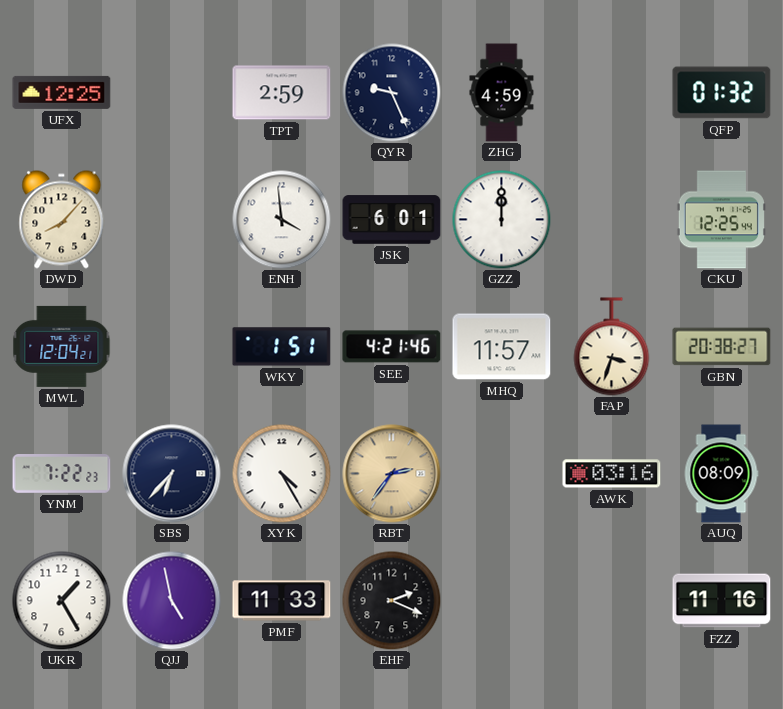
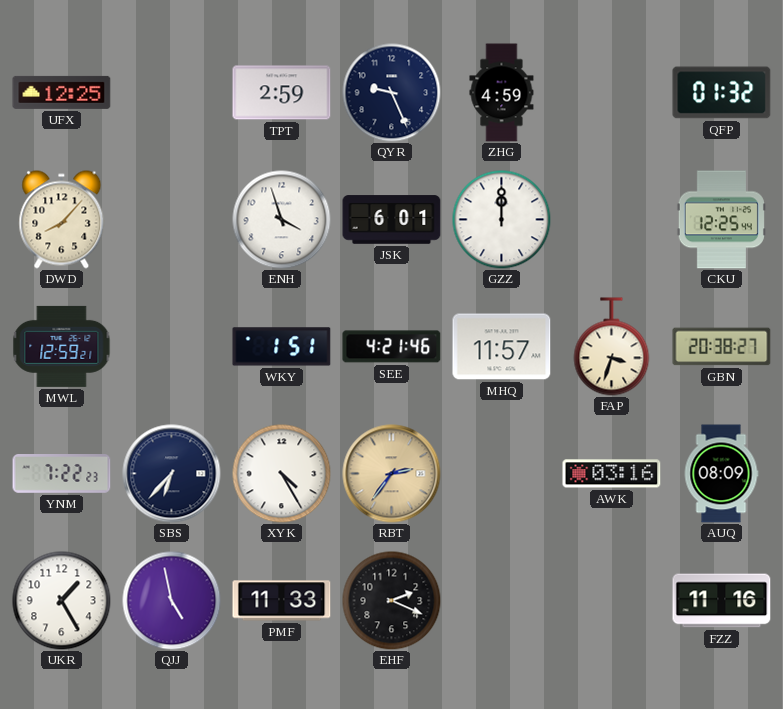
ENH: 3:59 -> 3:57
MWL: 12:04 -> 12:59
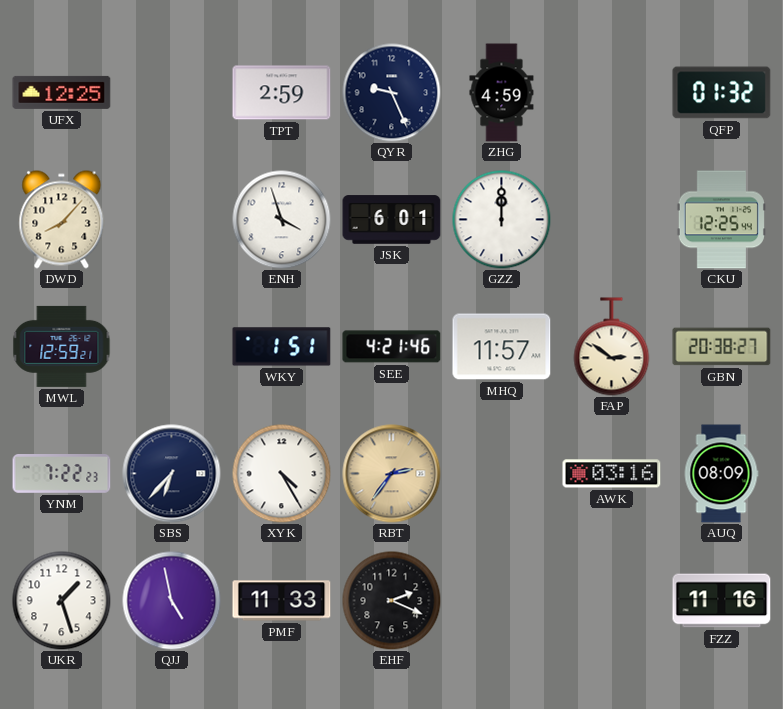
FAP: 3:33 -> 2:51
UKR: 1:25 -> 1:27
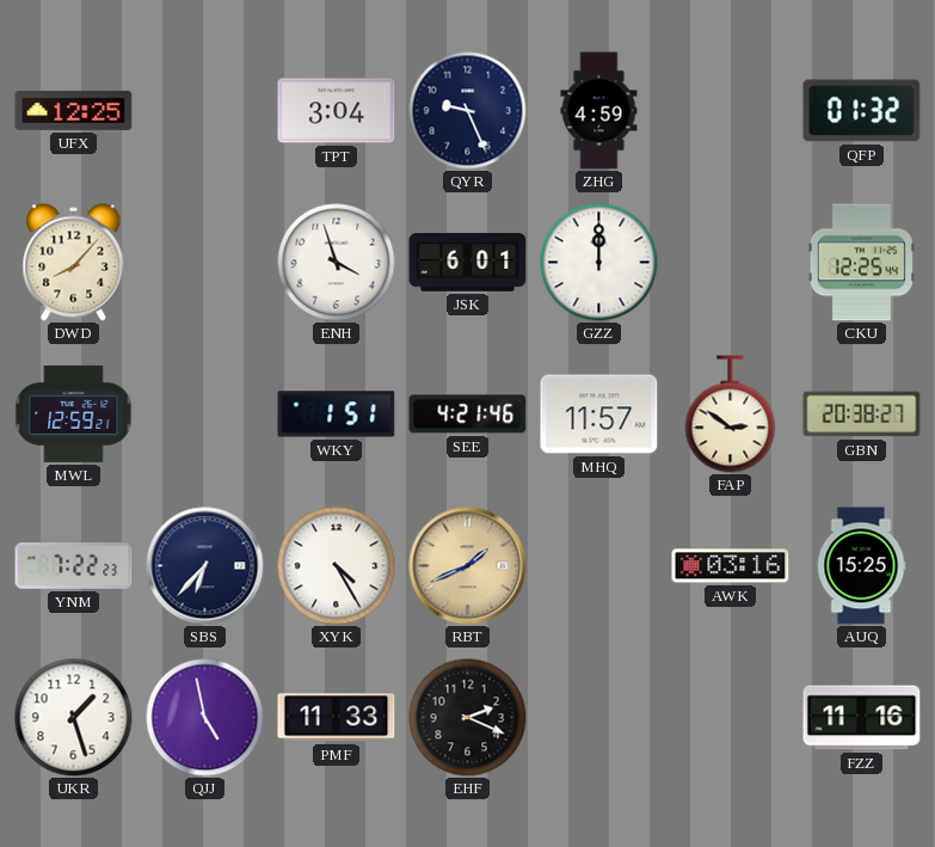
TPT: 2:59 -> 3:04
RBT: 2:36 -> 1:41
AUQ: 08:09 -> 15:25
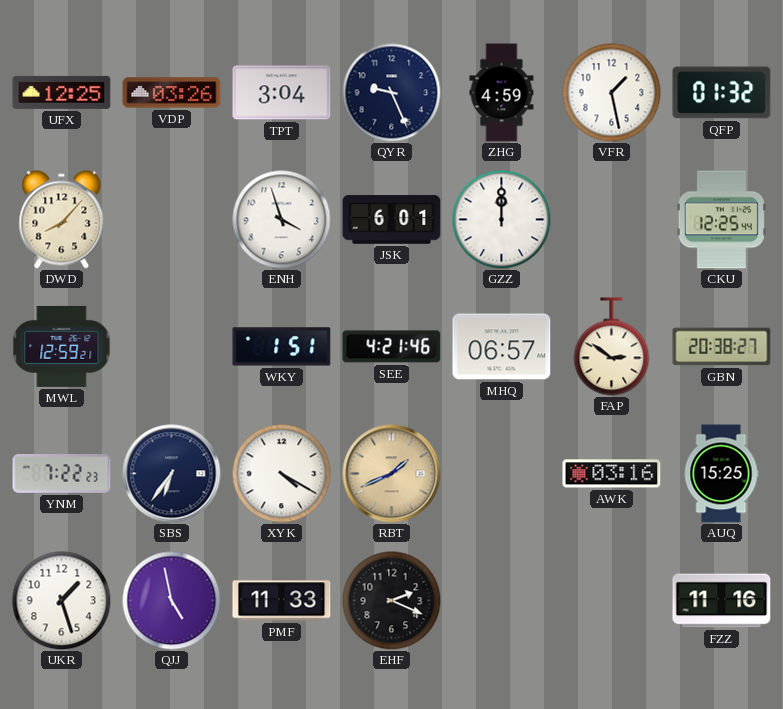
VDP: none -> 03:26
VFR: none -> 1:28
MHQ: 11:57 -> 06:57
SBS: 6:37 -> 6:36
XYK: 4:25 -> 4:20
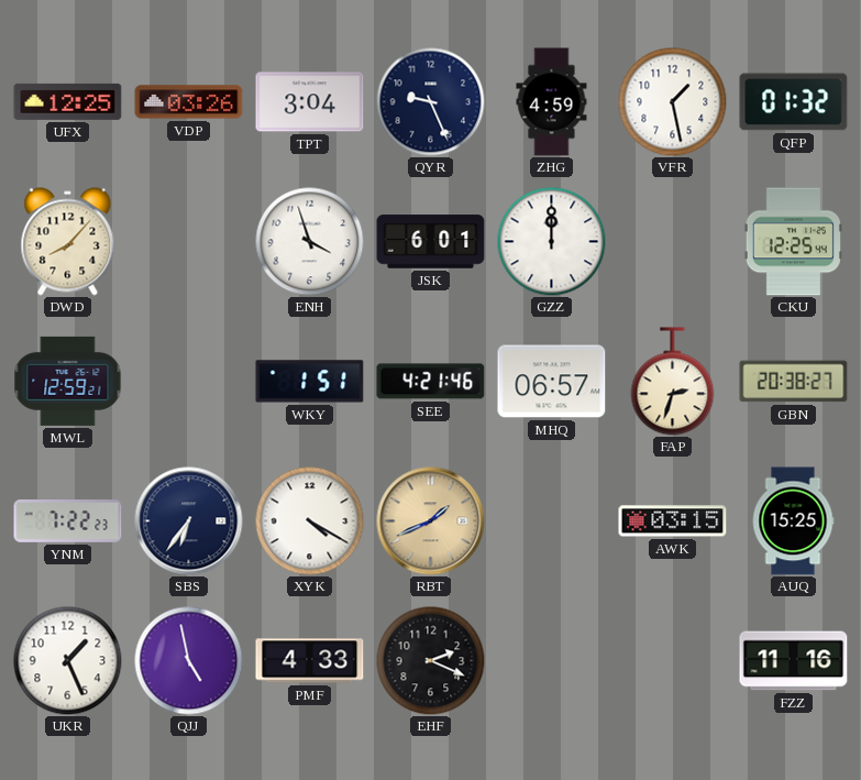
FAP: 2:51 -> 2:33
AWK: 03:16 -> 03:15
UKR: 1:27 -> 1:26
PMF: 11:33 -> 4:33
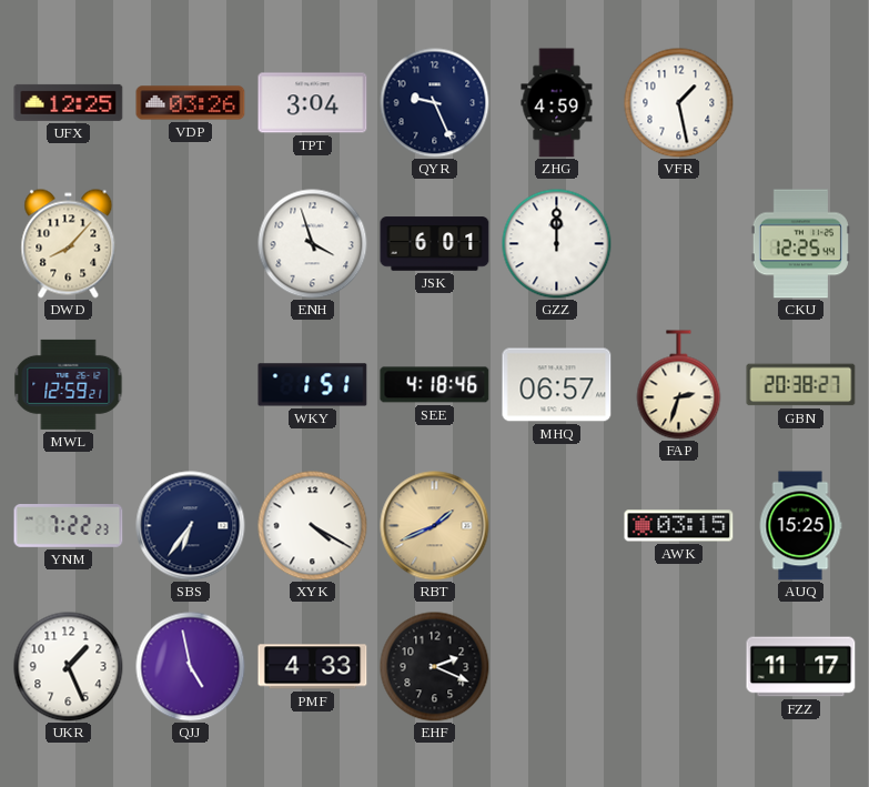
QFP: 01:32 -> none
SEE: 4:21 -> 4:18
FZZ: 11:16 -> 11:17
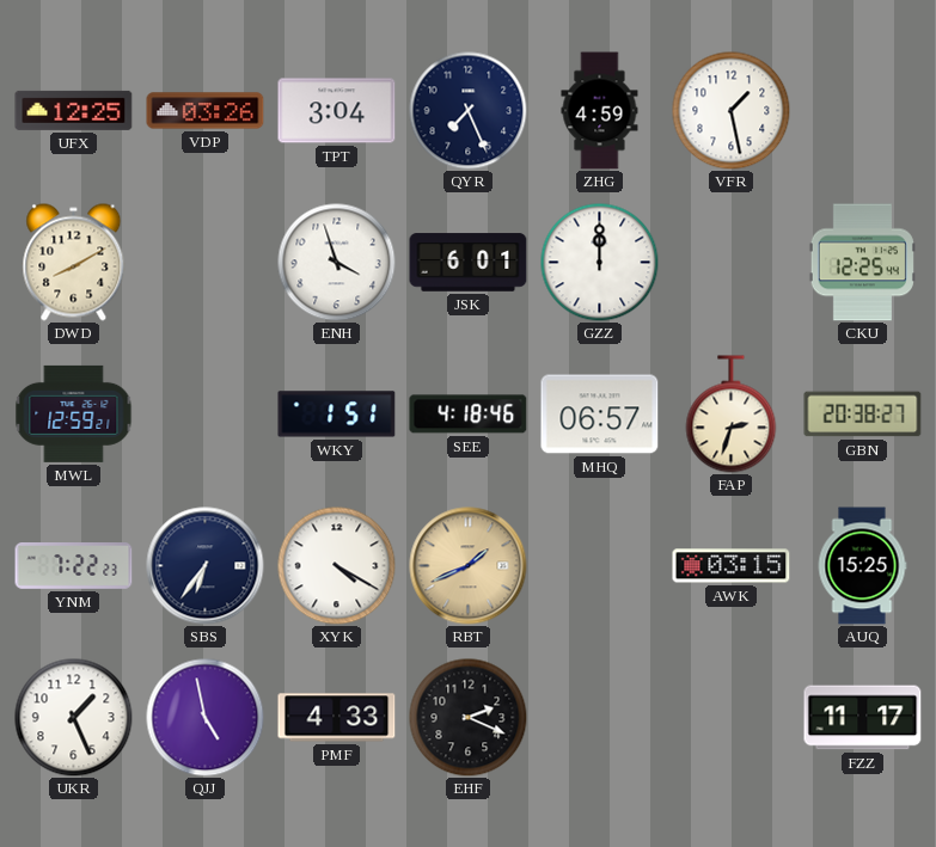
QYR: 9:26 -> 7:26
DWD: 8:07 -> 8:10
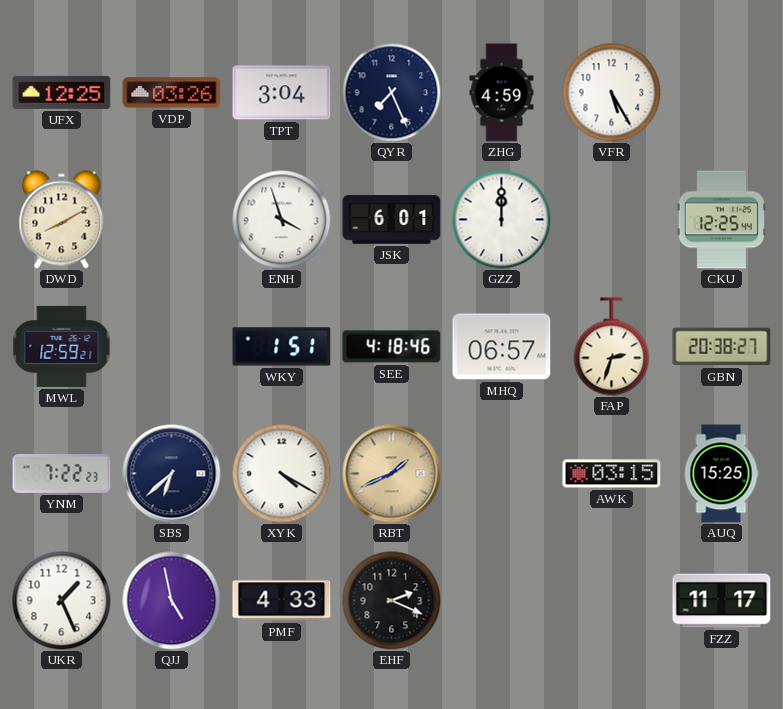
VFR: 1:28 -> 5:25
SBS: 6:36 -> 6:38
